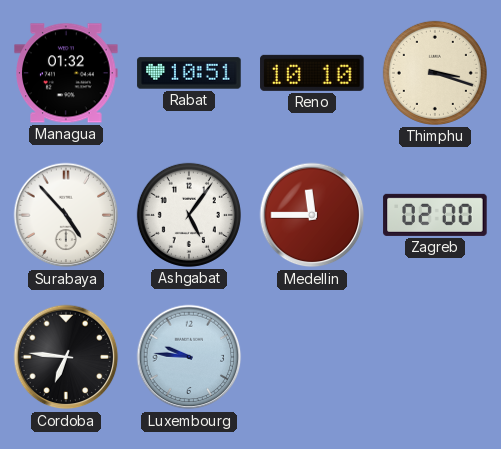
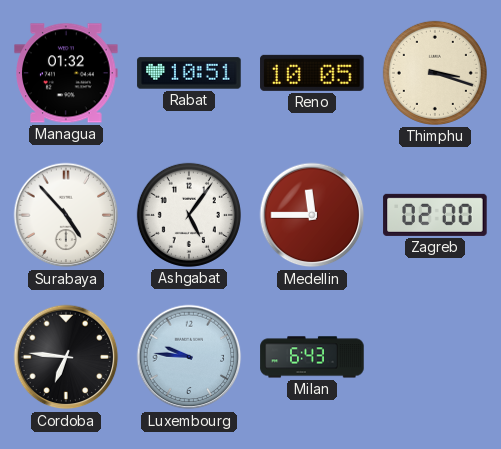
Reno: 10:10 -> 10:05
Milan: none -> 6:43
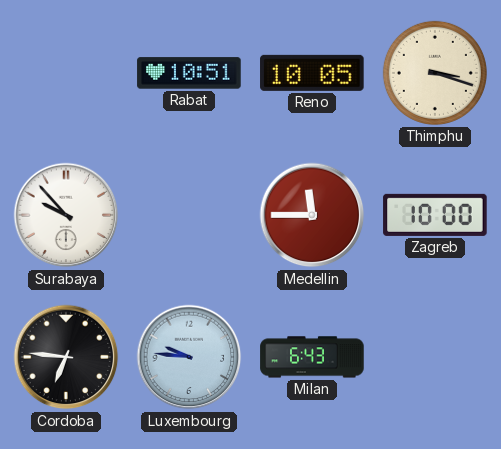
Managua: 01:32 -> none
Surabaya: 4:53 -> 9:53
Ashgabat: 5:06 -> none
Zagreb: 02:00 -> 10:00
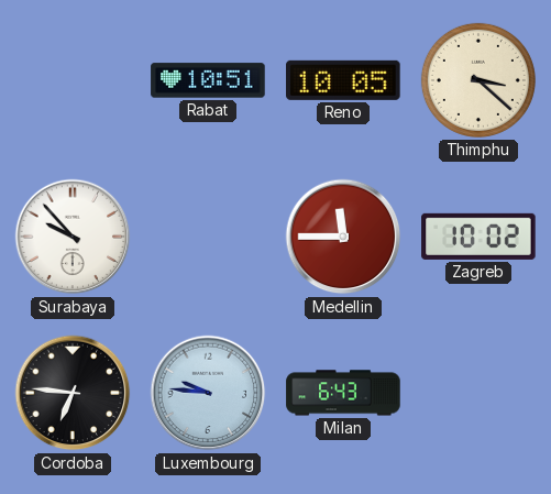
Thimphu: 3:18 -> 3:22
Zagreb: 10:00 -> 10:02
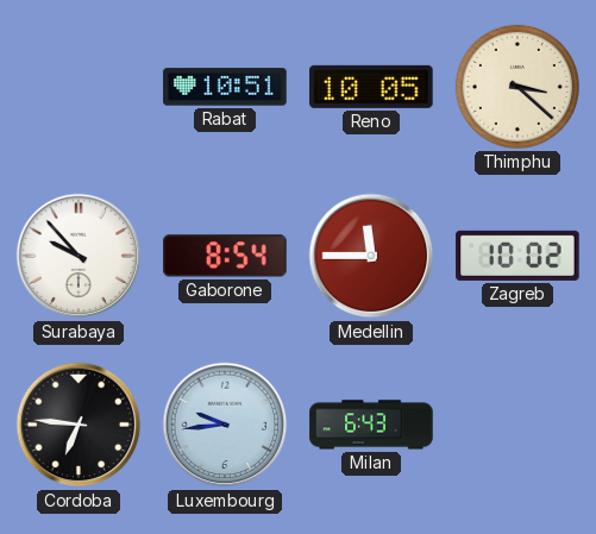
Gaborone: none -> 8:54
Luxembourg: 9:46 -> 9:44
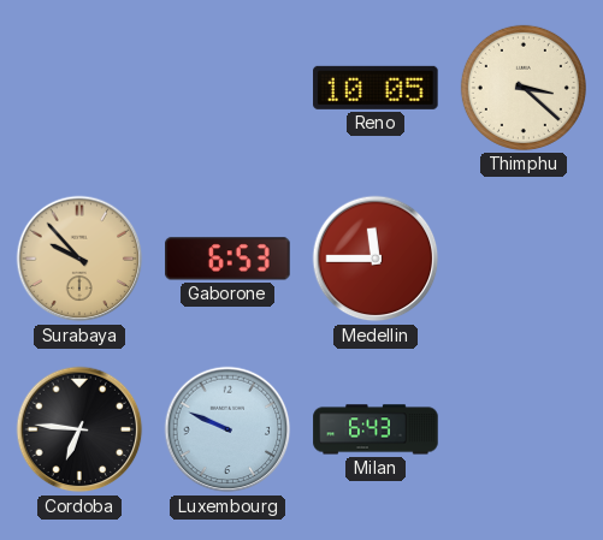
Rabat: 10:51 -> none
Surabaya dial: white -> champagne
Gaborone: 8:54 -> 6:53
Zagreb: 10:02 -> none
Luxembourg: 9:44 -> 9:49
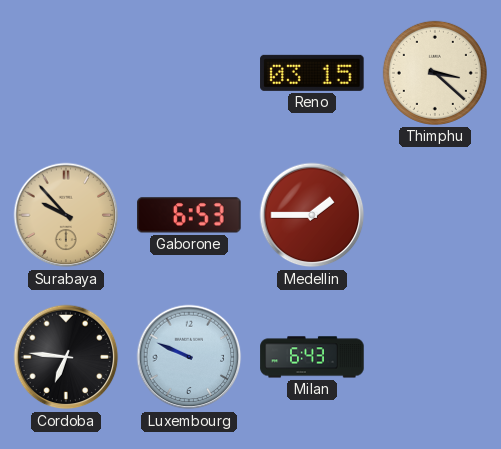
Reno: 10:05 -> 03:15
Medellin: 11:45 -> 1:45
